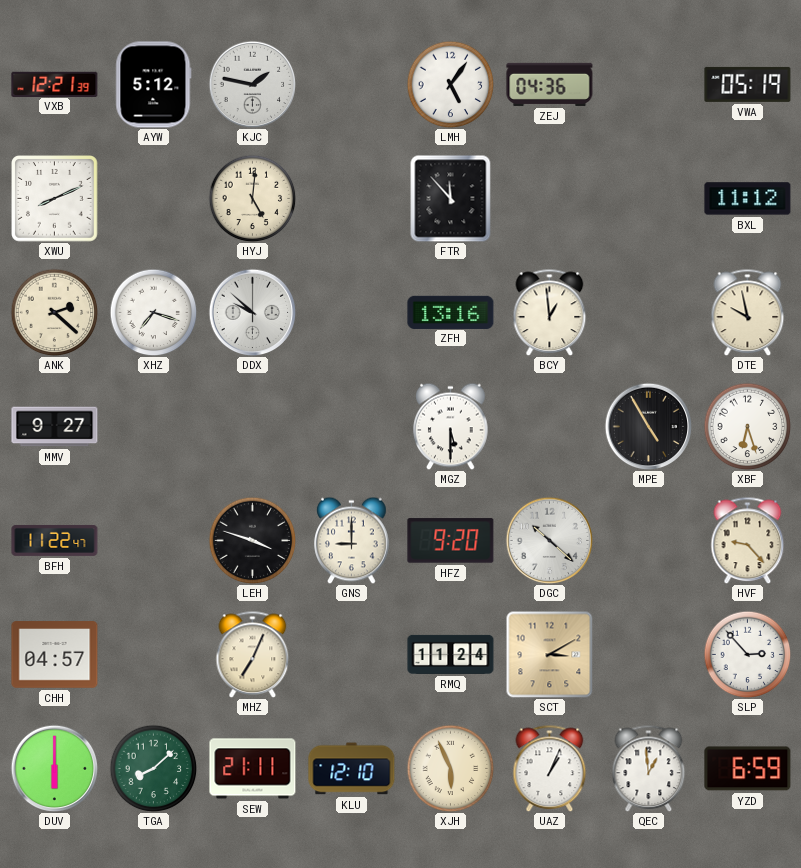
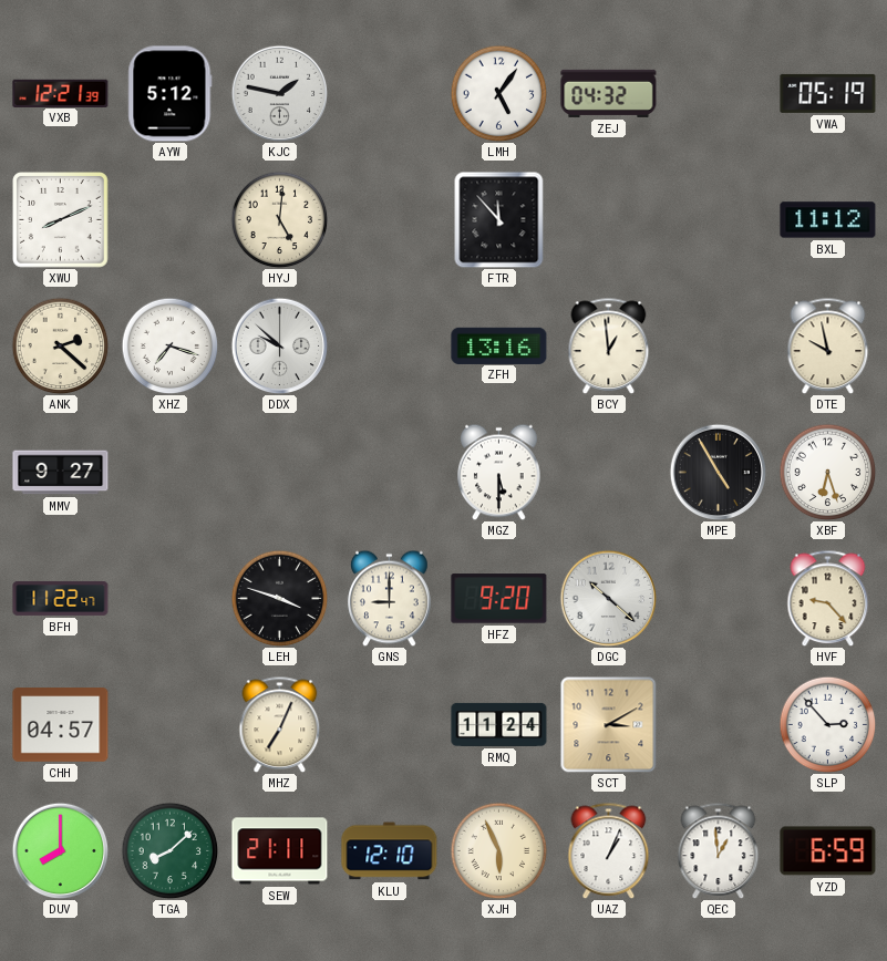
ZEJ: 04:36 -> 04:32
DUV: 6:00 -> 8:00
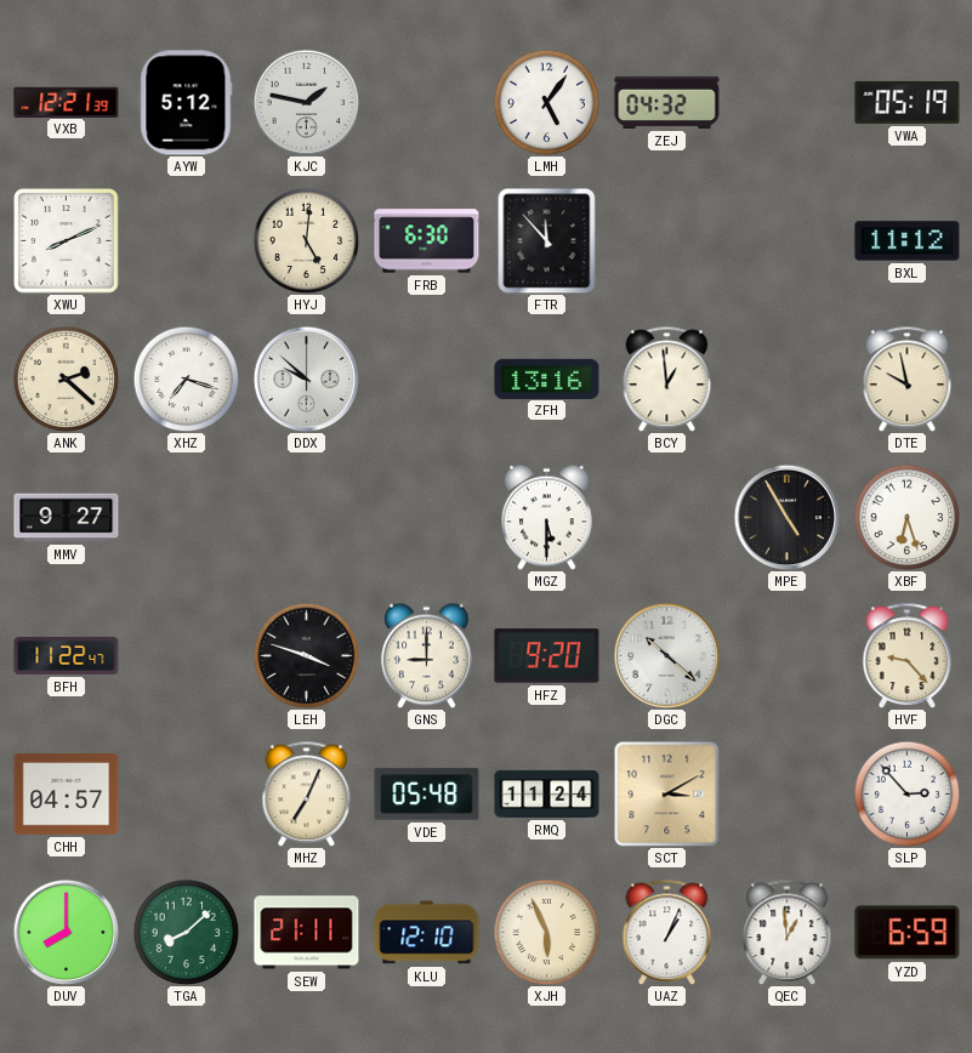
FRB: none -> 6:30
VDE: none -> 05:48
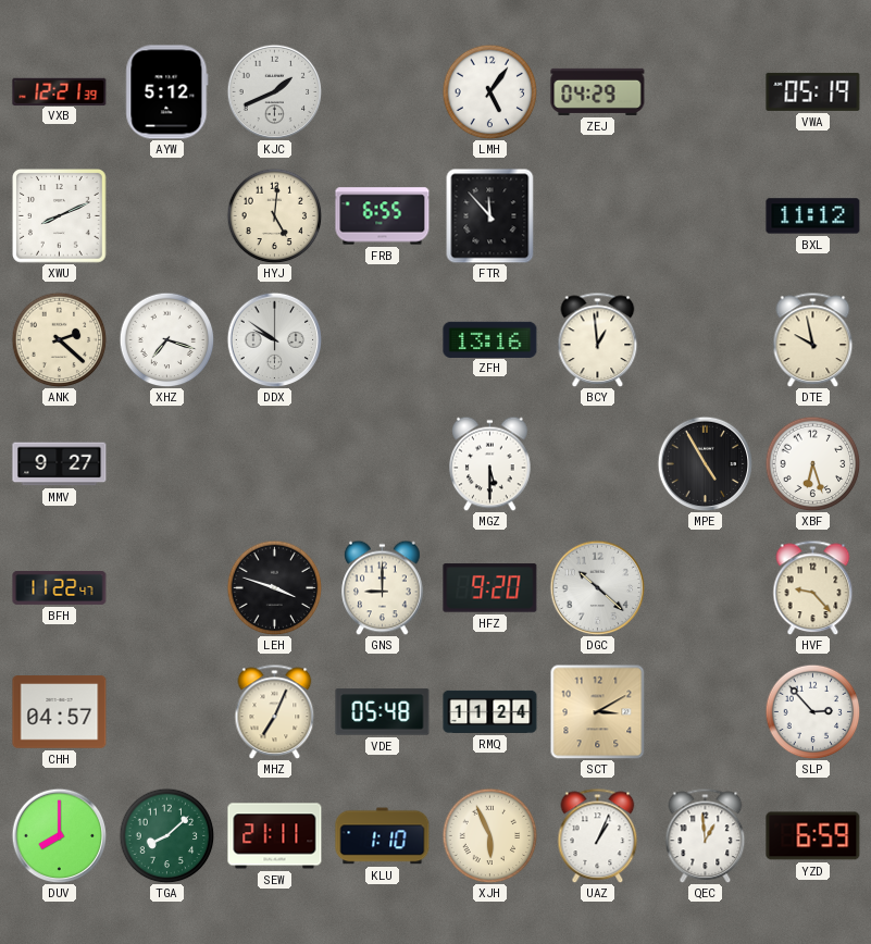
KJC: 1:47 -> 1:41
ZEJ: 04:32 -> 04:29
FRB: 6:30 -> 6:55
DDX: 9:52 -> 9:51
KLU: 12:10 -> 1:10
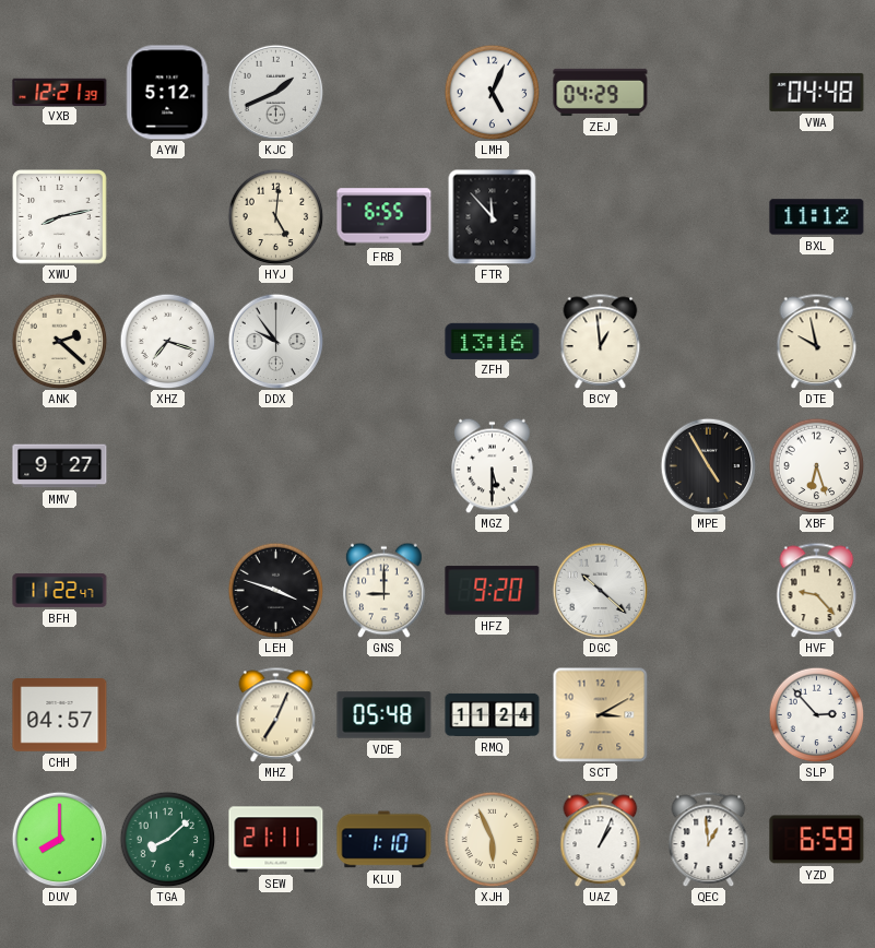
LMH: 5:06 -> 5:04
VWA: 05:19 -> 04:48
XWU: 8:11 -> 8:13
DDX: 9:51 -> 9:54
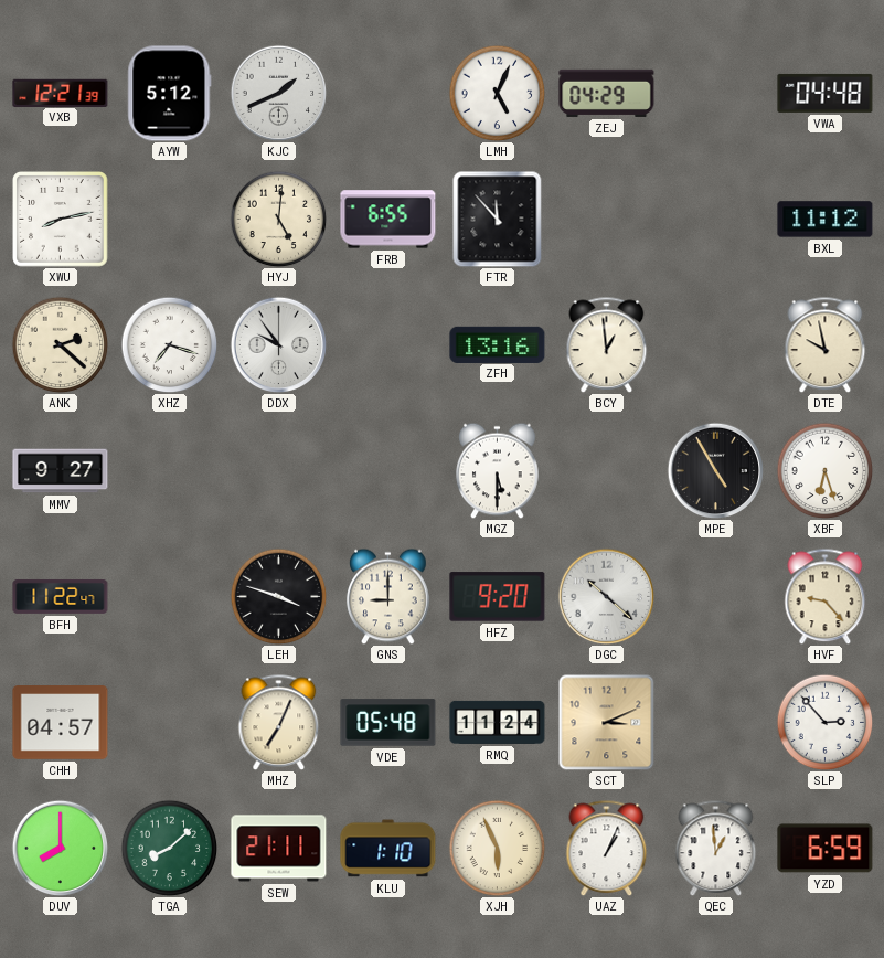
SCT: 3:10 -> 3:11
